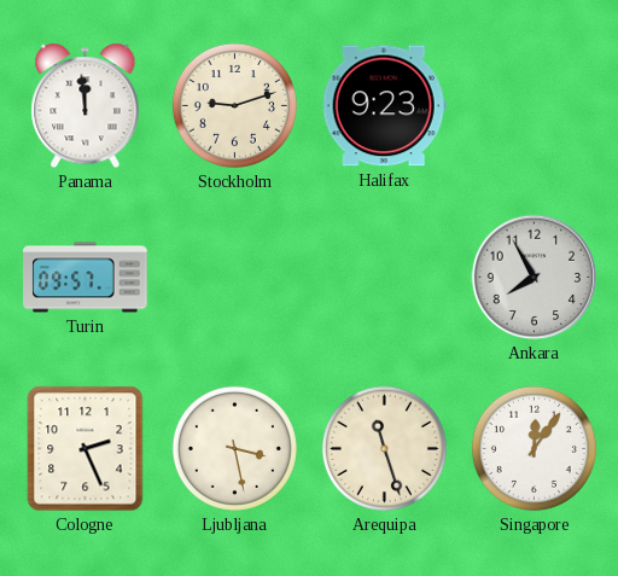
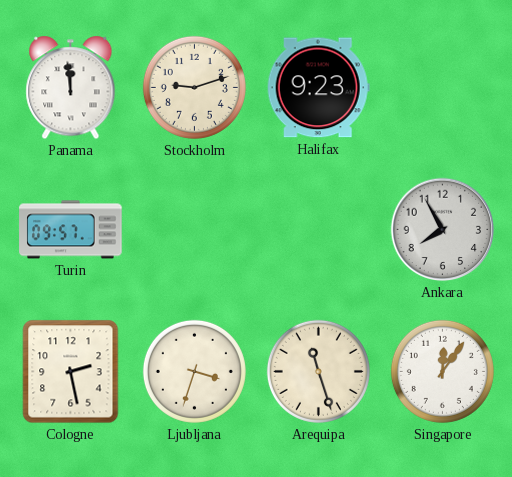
Cologne: 2:26 -> 2:28
Ljubljana: 3:28 -> 3:33
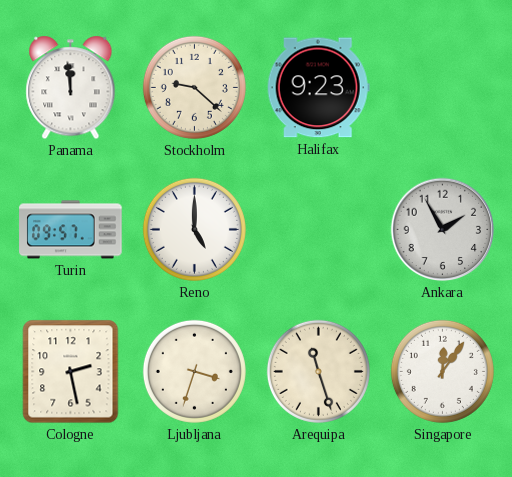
Stockholm: 9:12 -> 9:22
Reno: none -> 5:00
Ankara: 7:55 -> 1:55
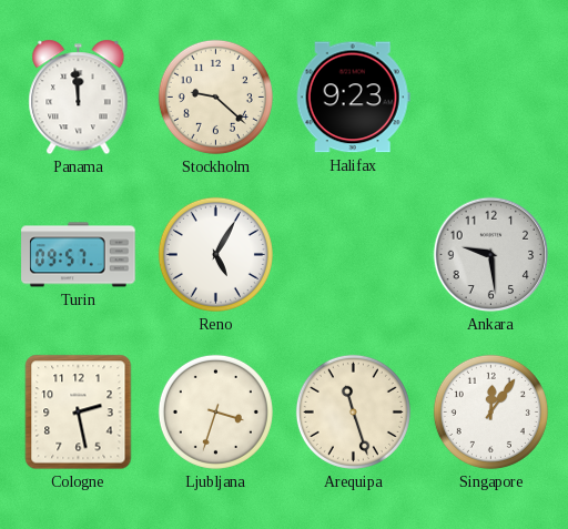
Reno: 5:00 -> 5:05
Ankara: 1:55 -> 9:29
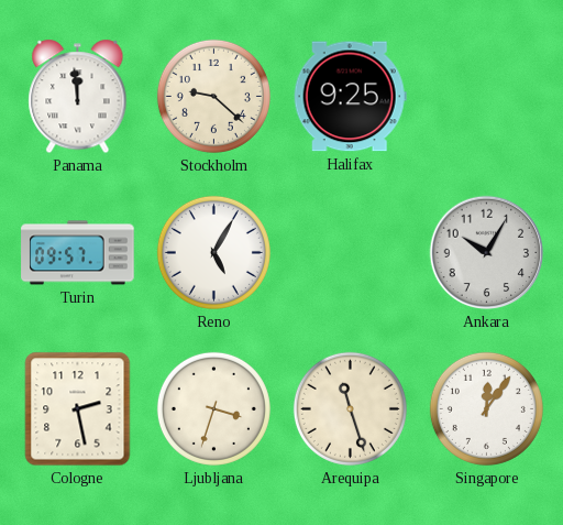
Halifax: 9:23 -> 9:25
Ankara: 9:29 -> 10:05
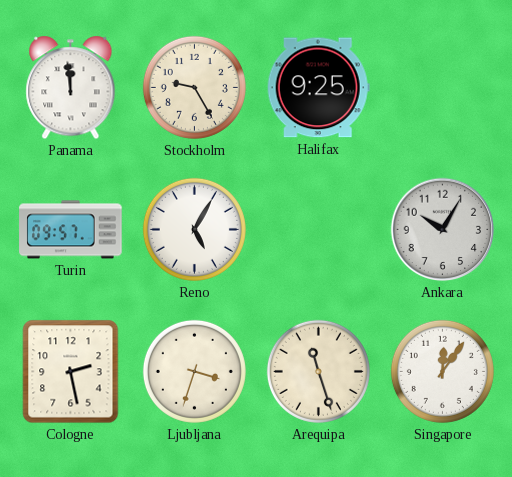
Stockholm: 9:22 -> 9:25
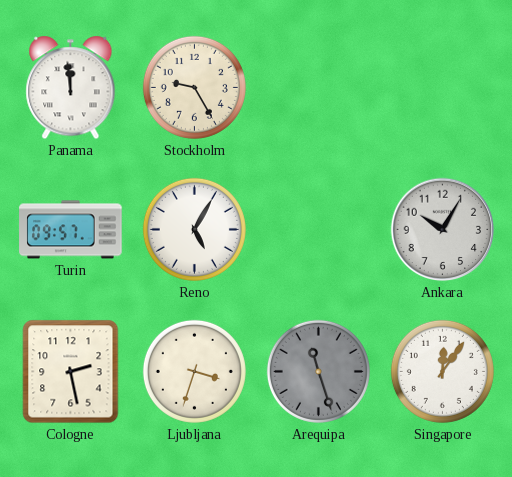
Halifax: 9:25 -> none
Arequipa dial: cream -> grey
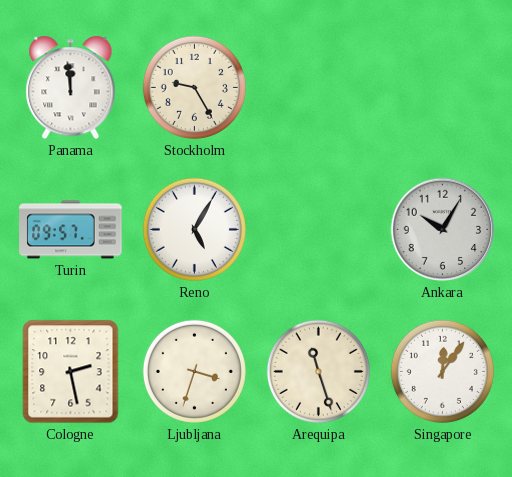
Arequipa dial: grey -> cream
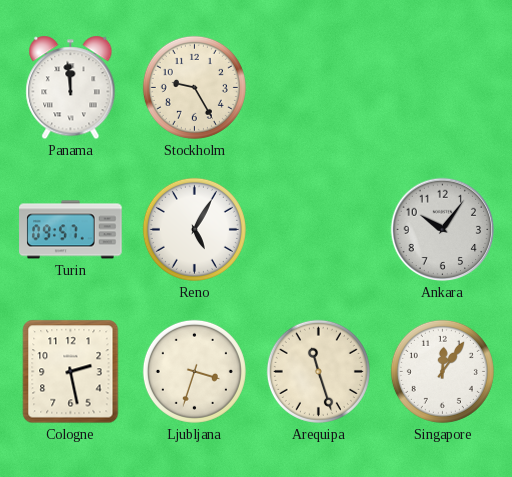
Ankara: 10:05 -> 10:06
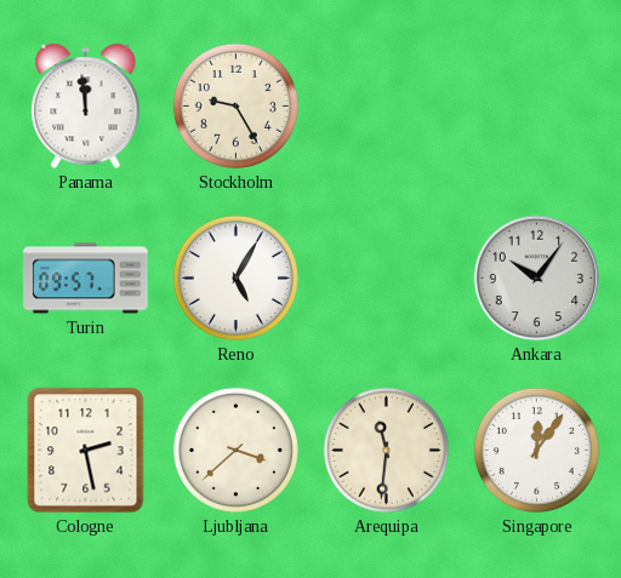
Ljubljana: 3:33 -> 3:38
Arequipa: 11:27 -> 11:31
